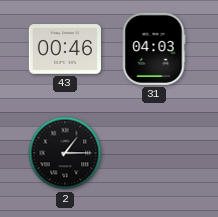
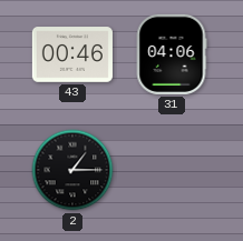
31: 04:03 -> 04:06
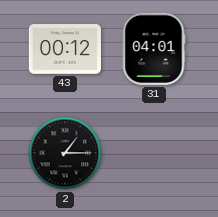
43: 00:46 -> 00:12
31: 04:06 -> 04:01
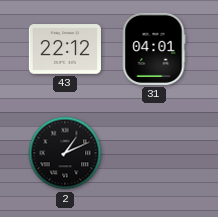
43: 00:12 -> 22:12
2: 1:15 -> 1:11
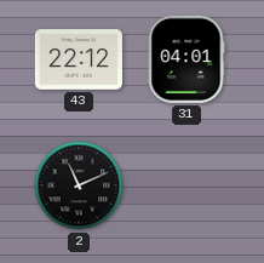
2: 1:11 -> 11:11
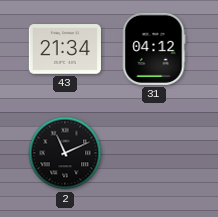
43: 22:12 -> 21:34
31: 04:01 -> 04:12
